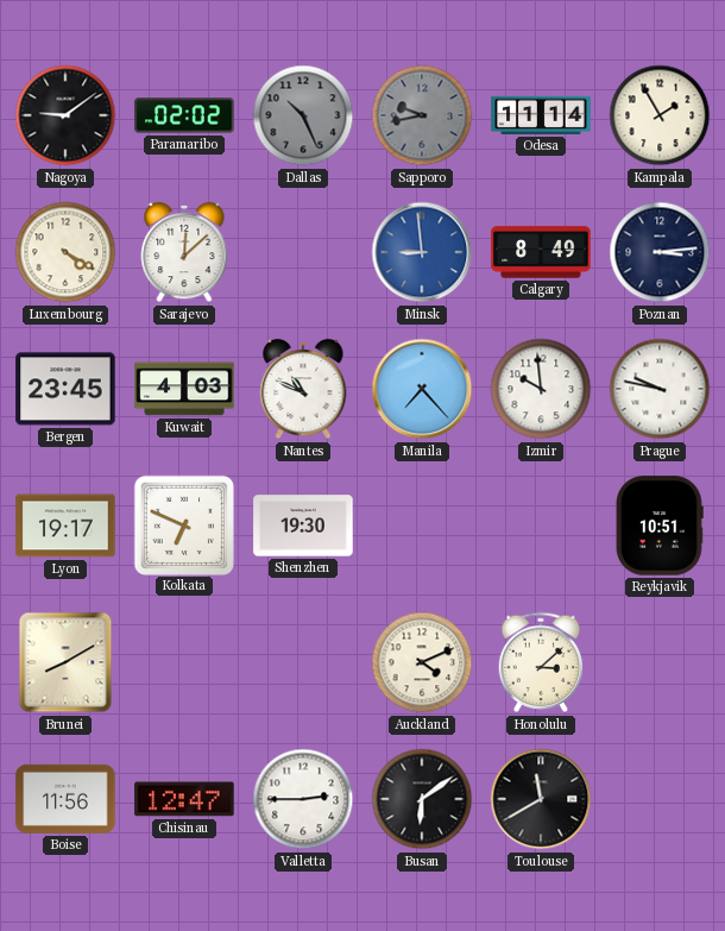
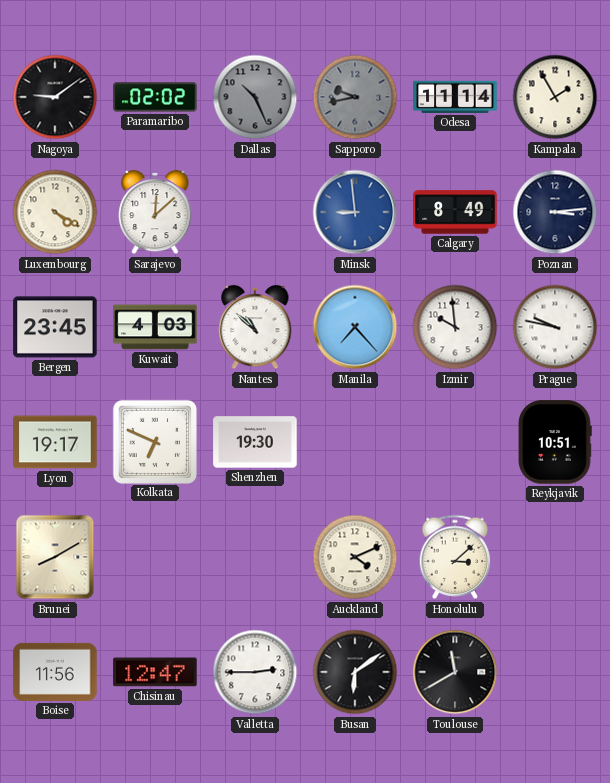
Nantes: 10:49 -> 10:52
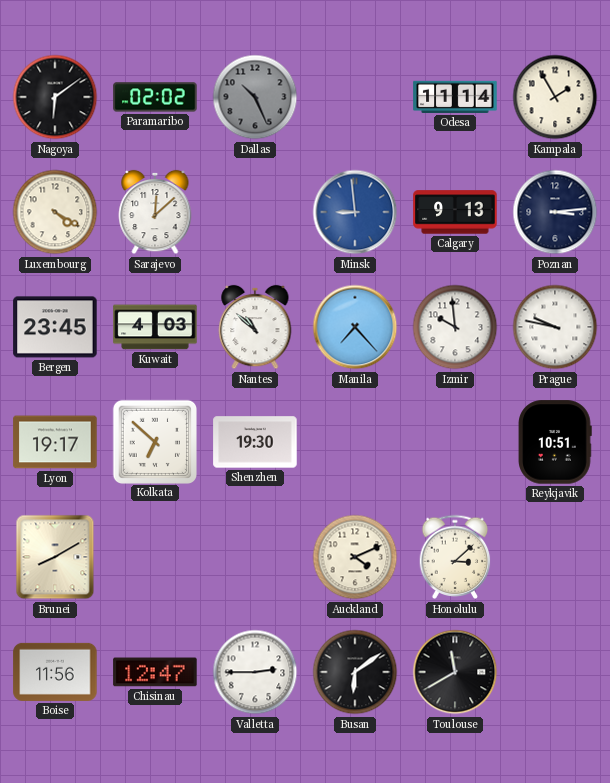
Nagoya: 9:09 -> 6:09
Sapporo: 9:43 -> none
Calgary: 8:49 -> 9:13
Kolkata: 6:49 -> 6:52
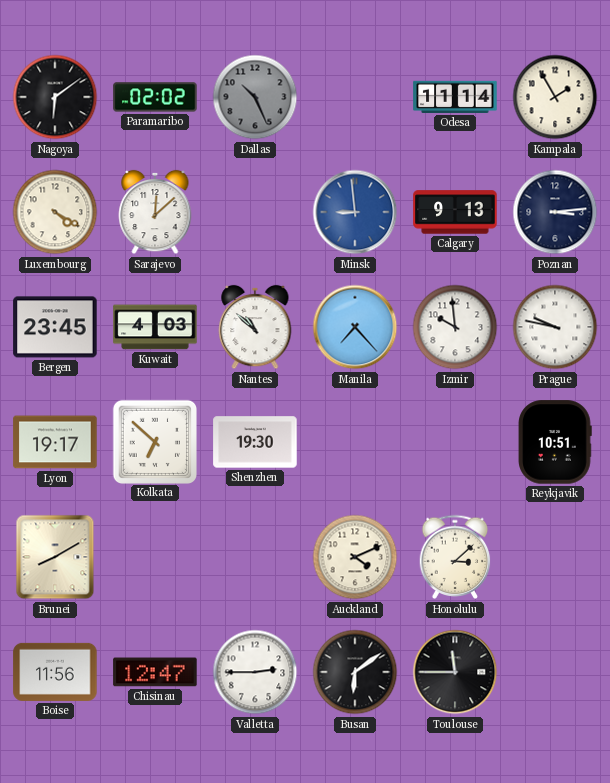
Toulouse: 11:40 -> 11:45
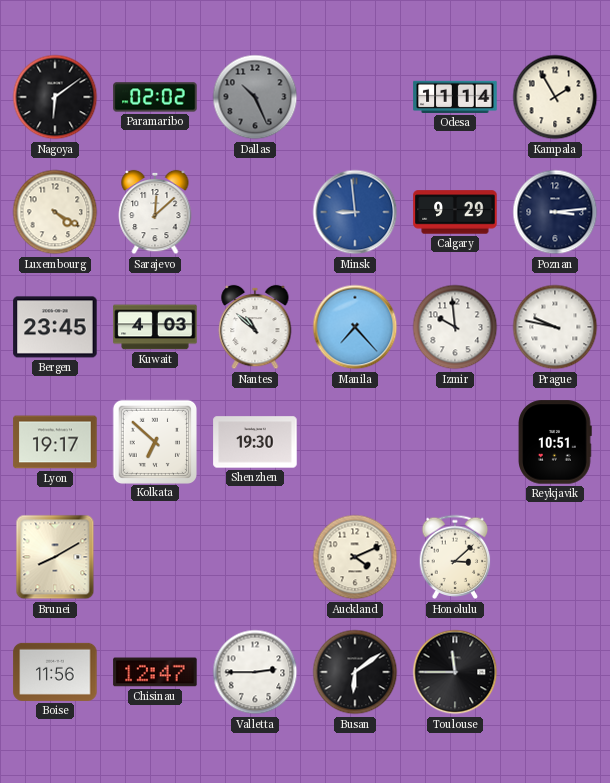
Calgary: 9:13 -> 9:29
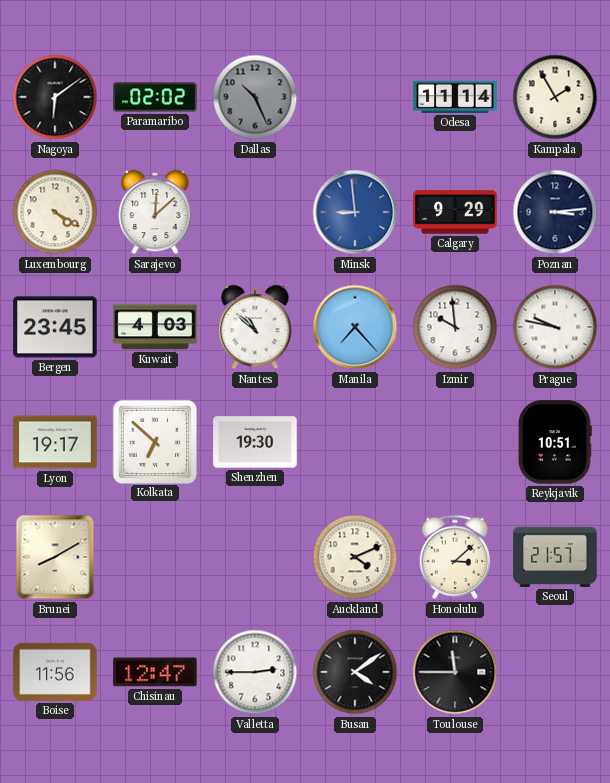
Seoul: none -> 21:57
Busan: 6:09 -> 4:09
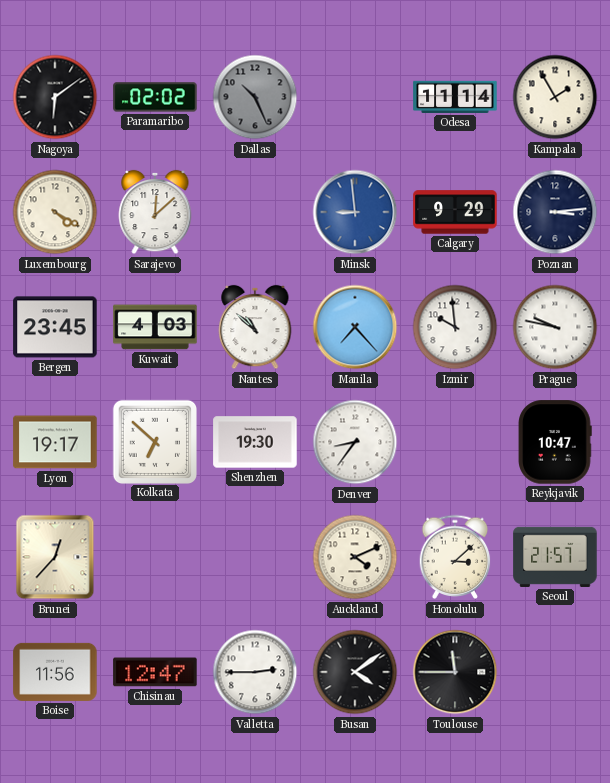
Denver: none -> 8:36
Reykjavik: 10:51 -> 10:47
Brunei: 8:10 -> 12:37
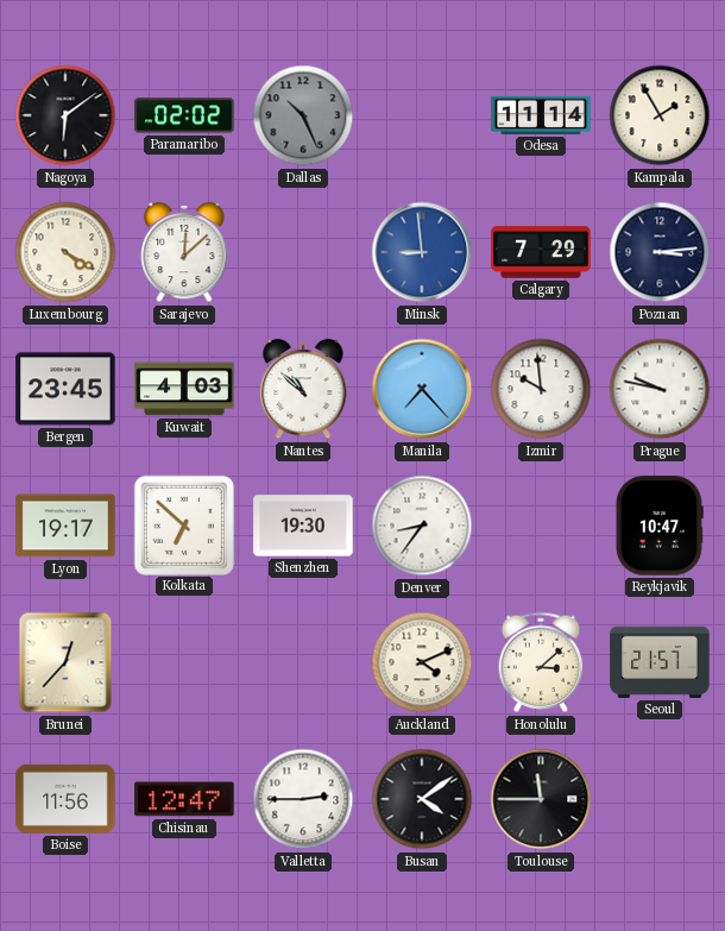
Calgary: 9:29 -> 7:29
